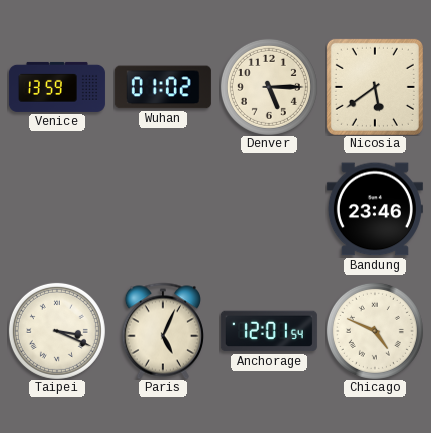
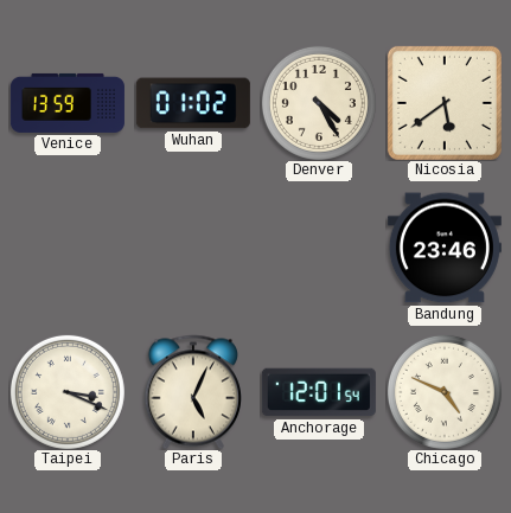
Denver: 5:15 -> 4:25
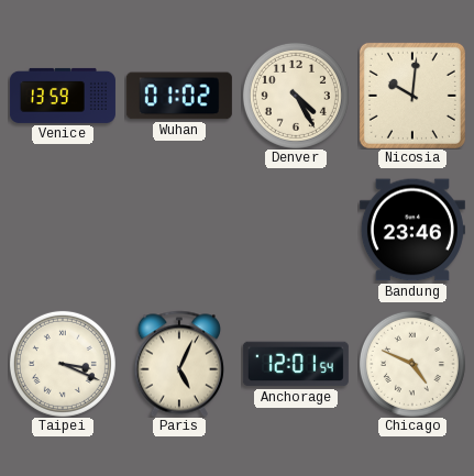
Nicosia: 5:39 -> 10:01
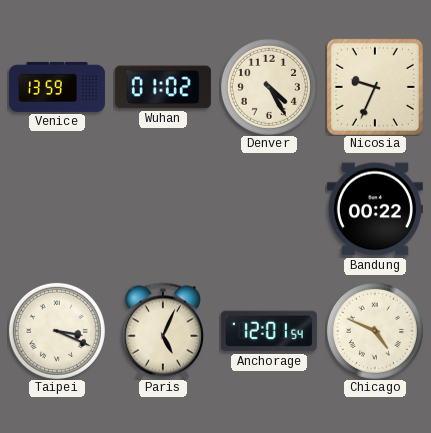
Nicosia: 10:01 -> 9:34
Bandung: 23:46 -> 00:22
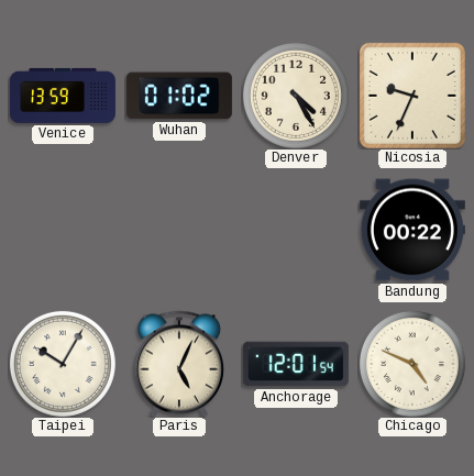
Taipei: 3:19 -> 10:05
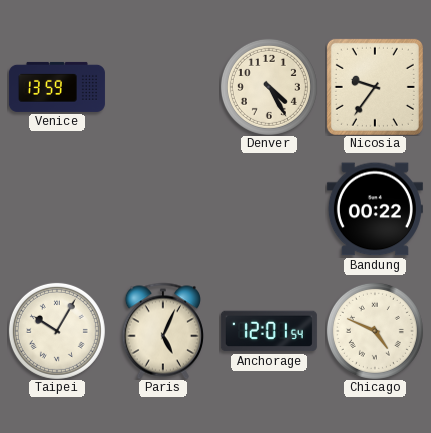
Wuhan: 01:02 -> none
Nicosia: 9:34 -> 9:36
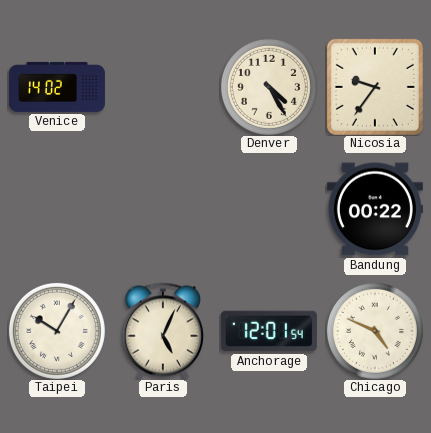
Venice: 13:59 -> 14:02
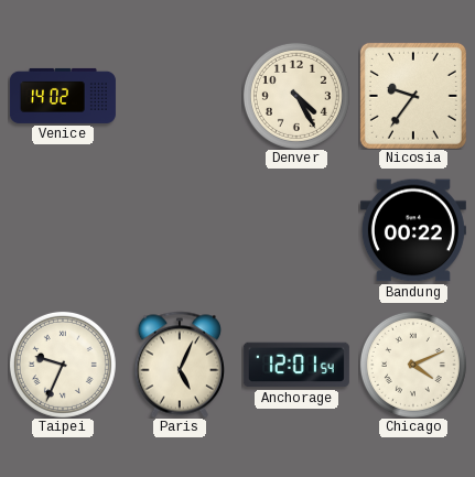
Taipei: 10:05 -> 9:34
Chicago: 4:49 -> 4:11
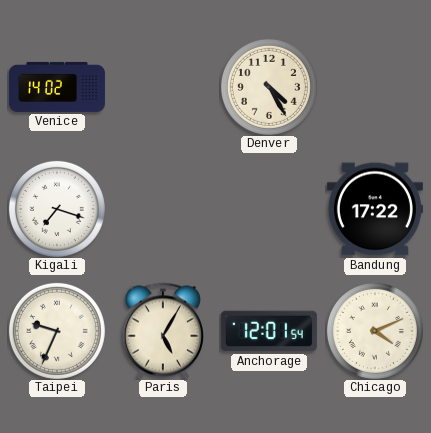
Nicosia: 9:36 -> none
Kigali: none -> 7:18
Bandung: 00:22 -> 17:22
Paris: 5:04 -> 5:05
